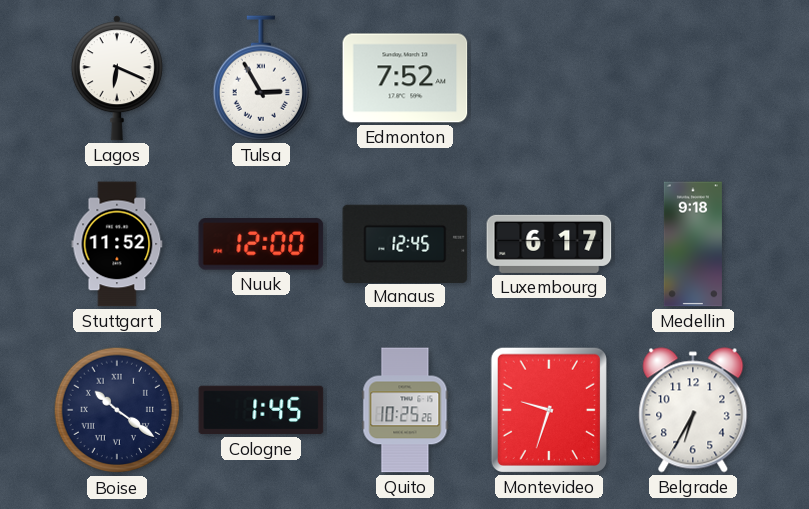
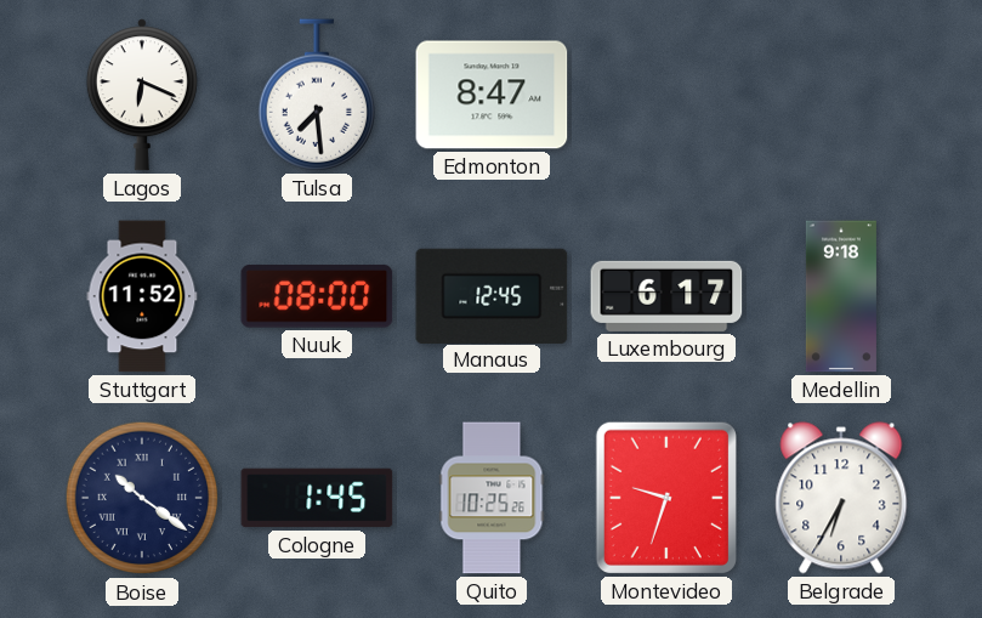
Tulsa: 2:55 -> 7:29
Edmonton: 7:52 -> 8:47
Nuuk: 12:00 -> 08:00
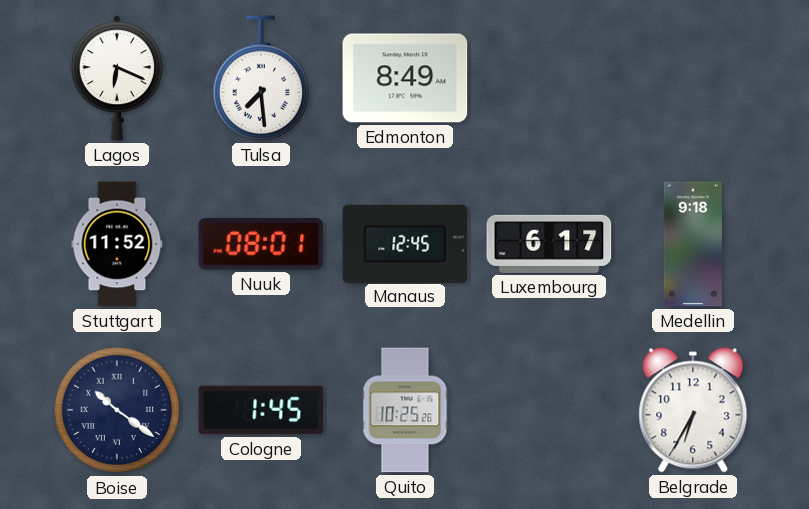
Edmonton: 8:47 -> 8:49
Nuuk: 08:00 -> 08:01
Montevideo: 9:33 -> none
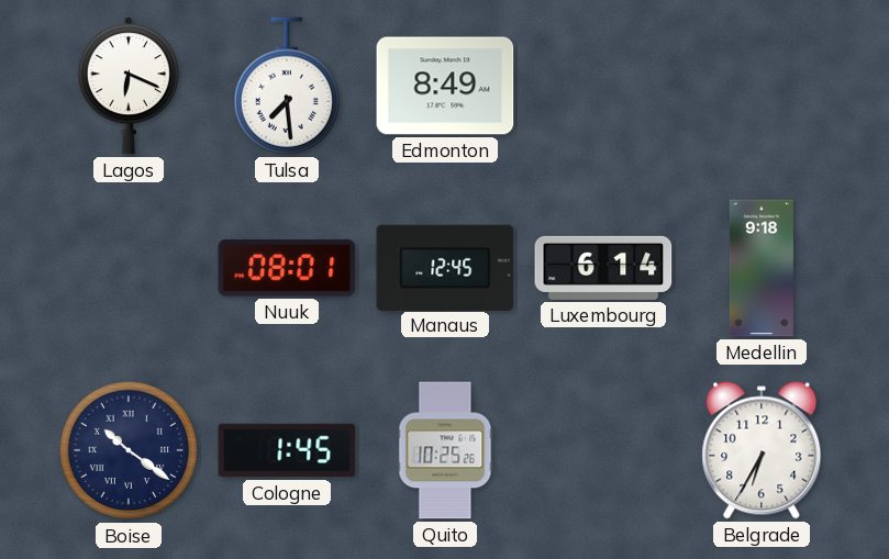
Stuttgart: 11:52 -> none
Luxembourg: 6:17 -> 6:14
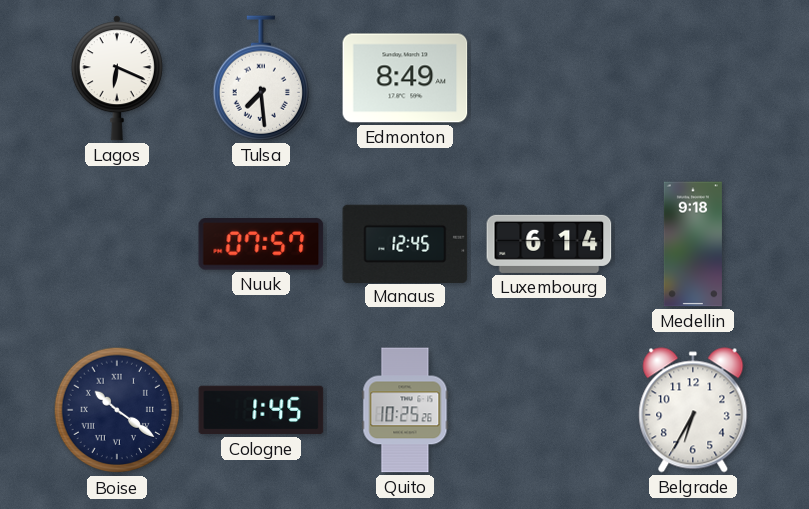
Nuuk: 08:01 -> 07:57
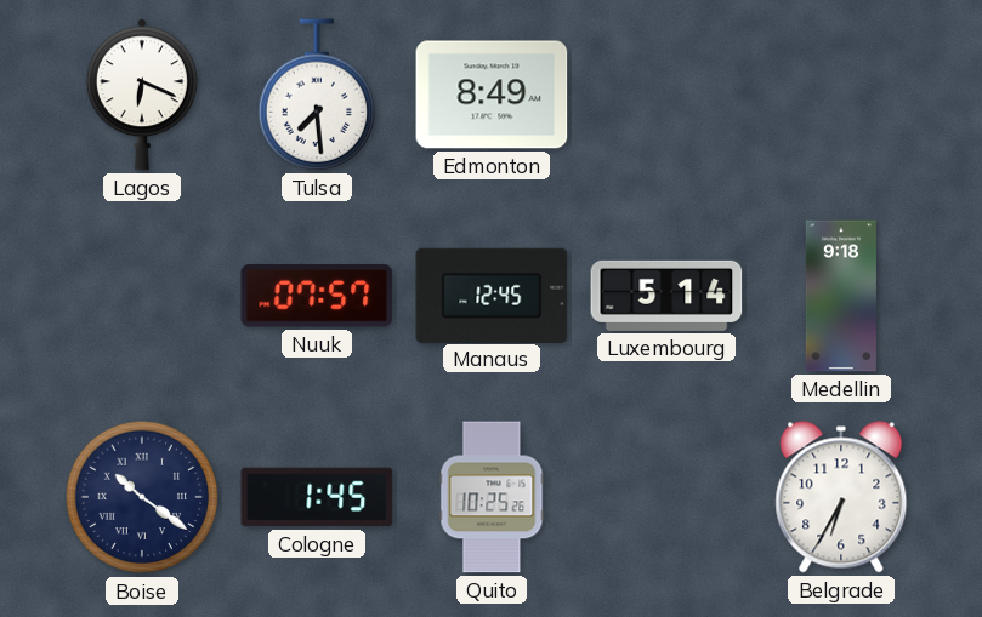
Luxembourg: 6:14 -> 5:14
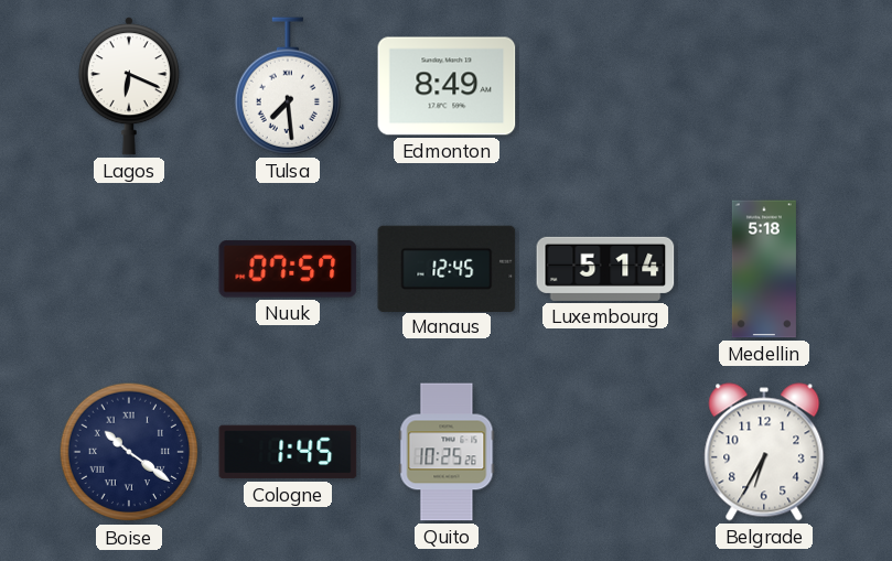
Medellin: 9:18 -> 5:18
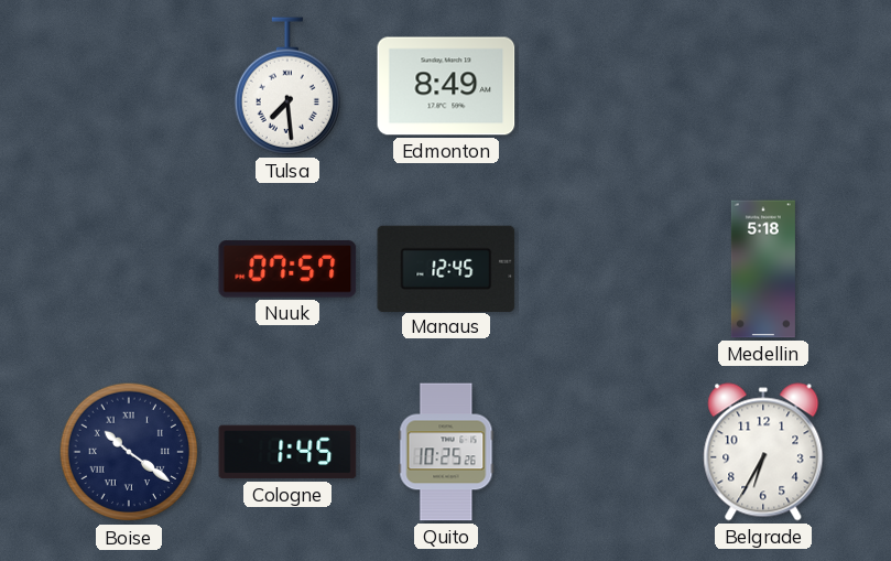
Lagos: 6:19 -> none
Luxembourg: 5:14 -> none
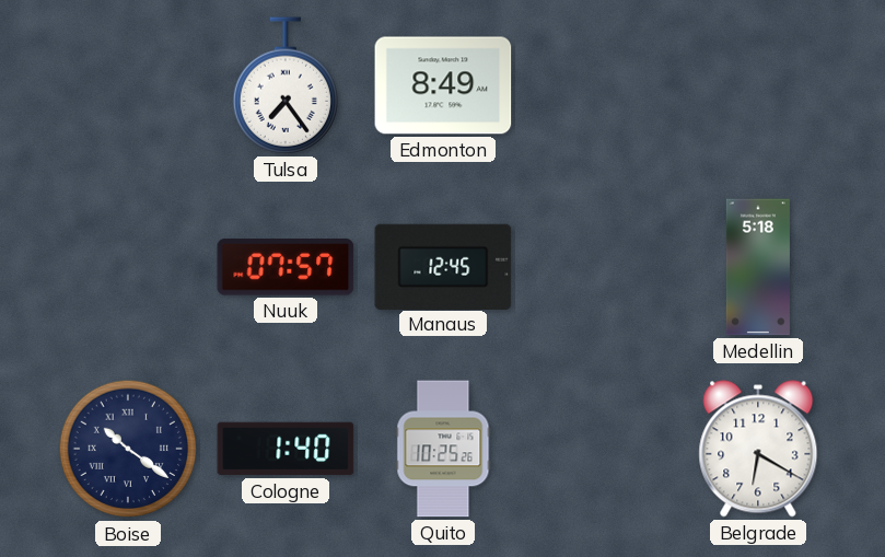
Tulsa: 7:29 -> 7:24
Cologne: 1:45 -> 1:40
Belgrade: 6:35 -> 6:20
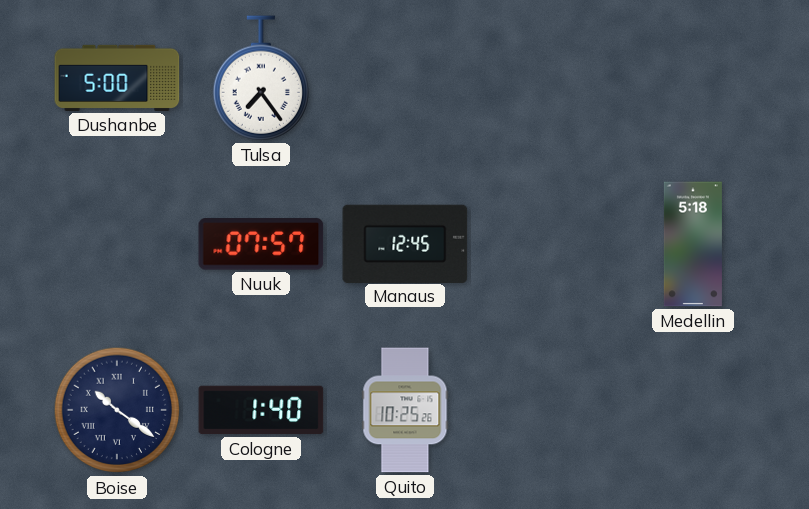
Dushanbe: none -> 5:00
Edmonton: 8:49 -> none
Belgrade: 6:20 -> none
